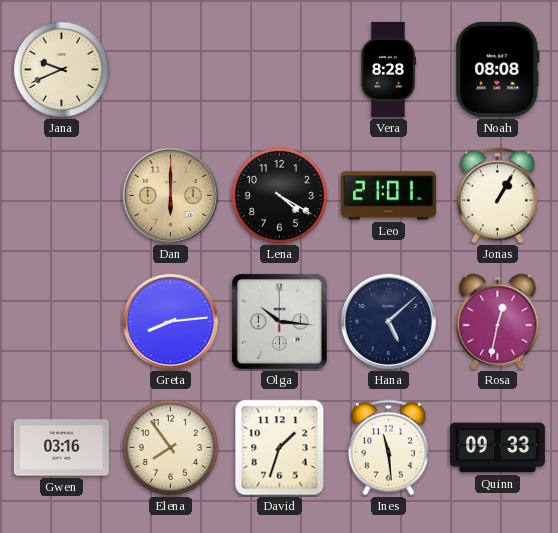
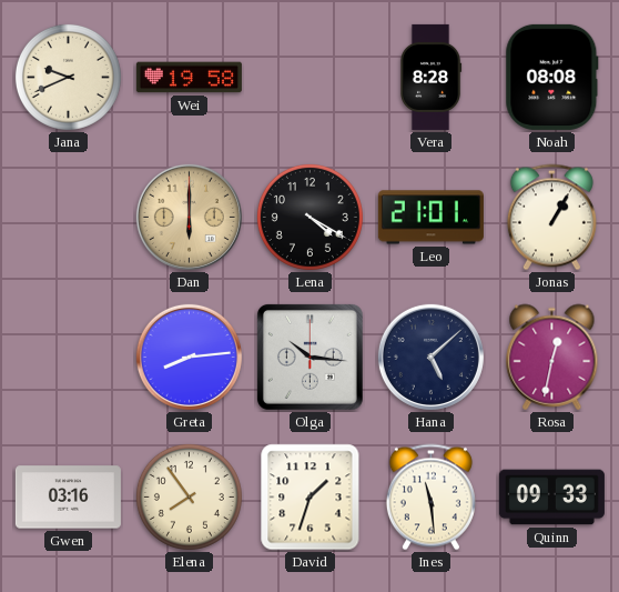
Wei: none -> 19:58
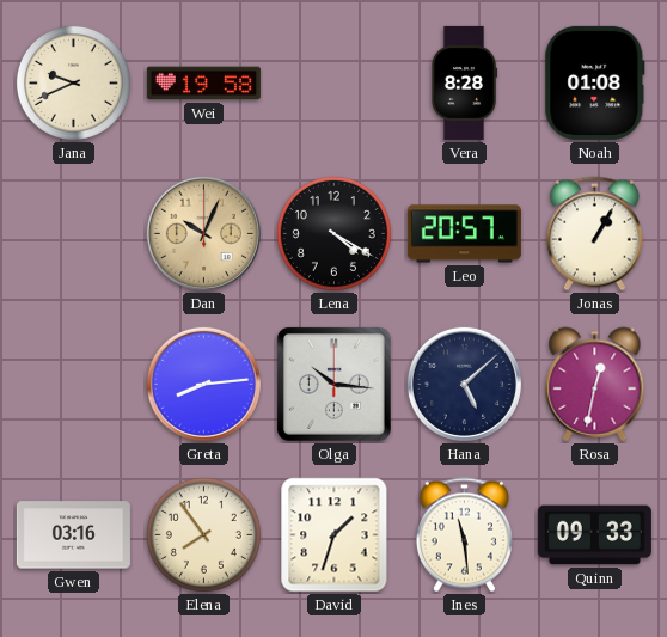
Noah: 08:08 -> 01:08
Dan: 6:00 -> 10:04
Leo: 21:01 -> 20:57
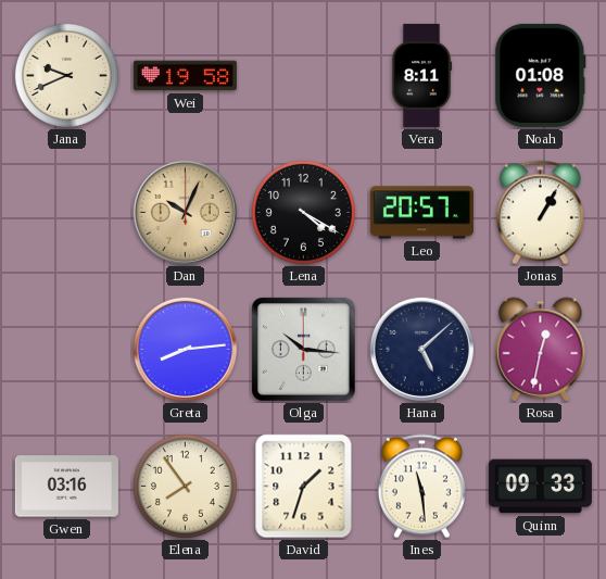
Vera: 8:28 -> 8:11
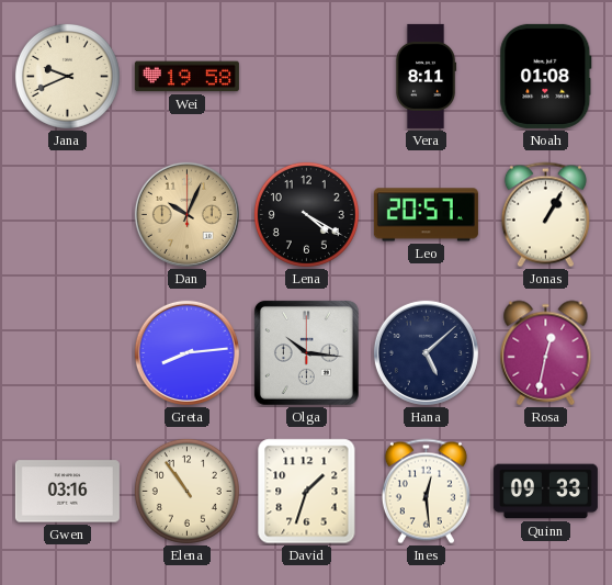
Elena: 7:54 -> 10:54
Ines: 11:29 -> 12:29
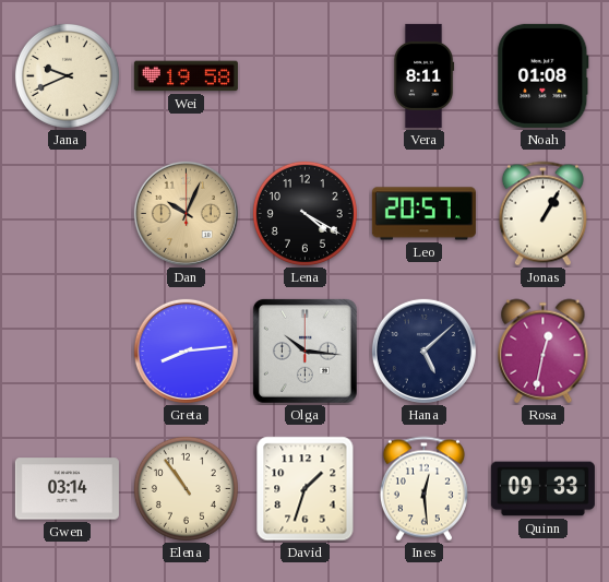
Gwen: 03:16 -> 03:14
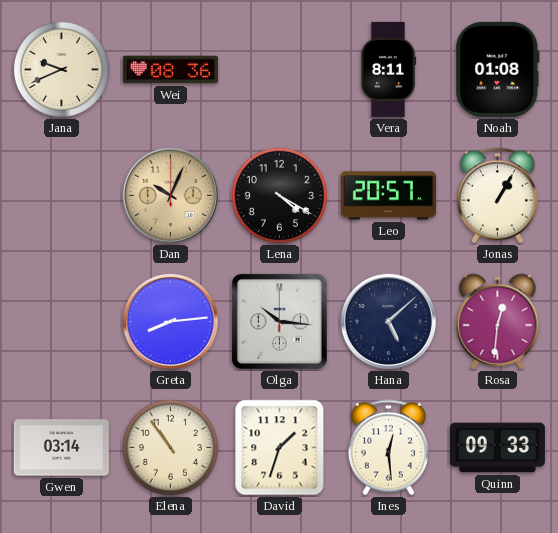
Wei: 19:58 -> 08:36
Rosa: 12:32 -> 12:31
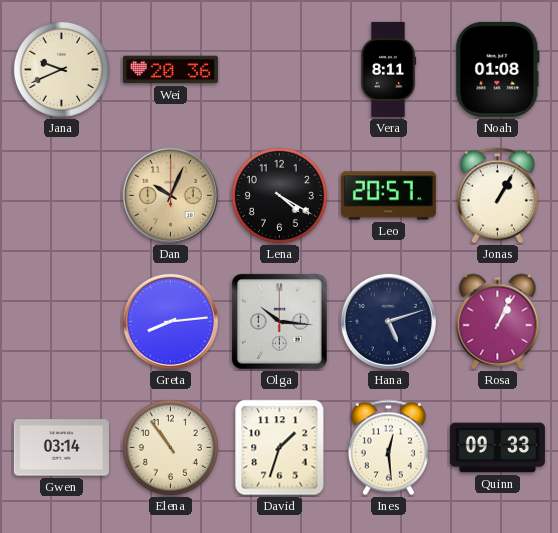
Wei: 08:36 -> 20:36
Hana: 5:08 -> 5:12
Rosa: 12:31 -> 1:04
